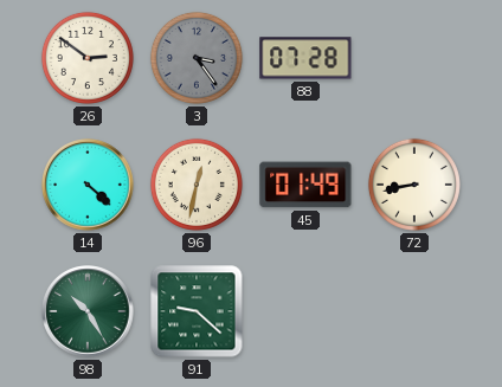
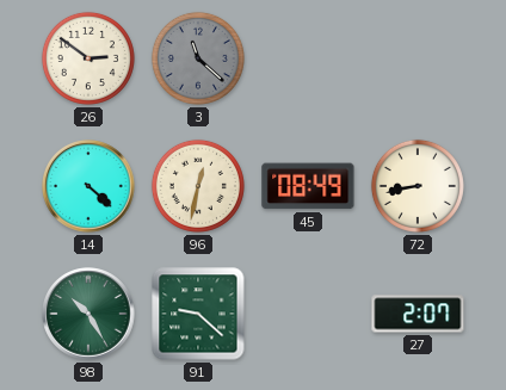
3: 3:24 -> 11:22
88: 07:28 -> none
45: 01:49 -> 08:49
27: none -> 2:07
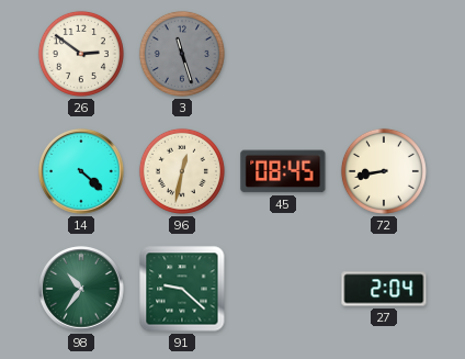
3: 11:22 -> 11:27
45: 08:49 -> 08:45
98: 10:25 -> 10:36
27: 2:07 -> 2:04
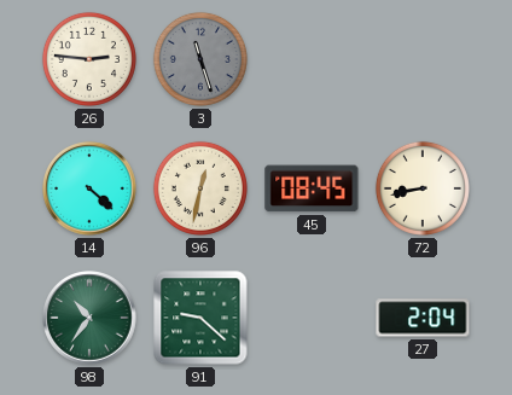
26: 2:51 -> 2:46
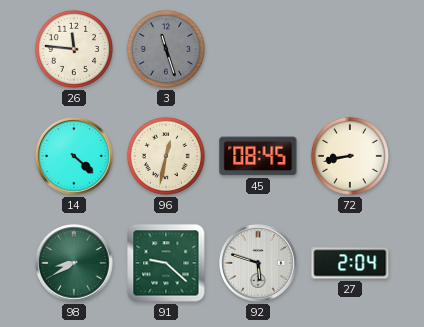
26: 2:46 -> 11:46
98: 10:36 -> 8:40
92: none -> 5:48
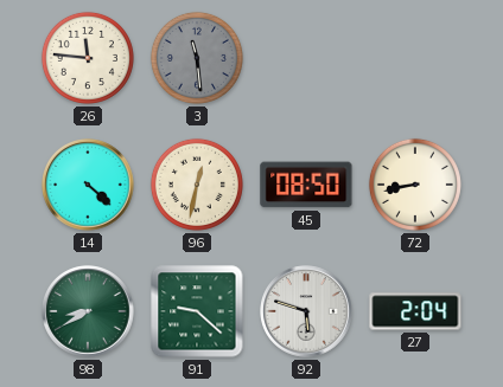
3: 11:27 -> 11:29
45: 08:45 -> 08:50
